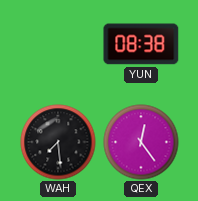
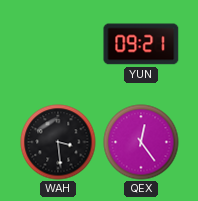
YUN: 08:38 -> 09:21
WAH: 7:29 -> 3:29
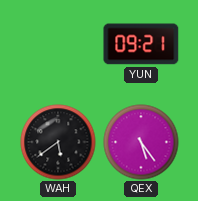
WAH: 3:29 -> 5:39
QEX: 12:24 -> 5:24
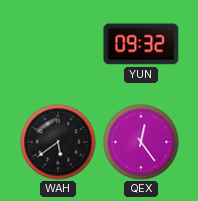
YUN: 09:21 -> 09:32
QEX: 5:24 -> 12:24
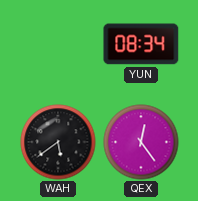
YUN: 09:32 -> 08:34
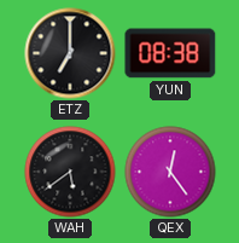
ETZ: none -> 7:00
YUN: 08:34 -> 08:38
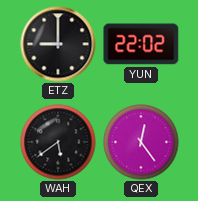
ETZ: 7:00 -> 9:00
YUN: 08:38 -> 22:02
